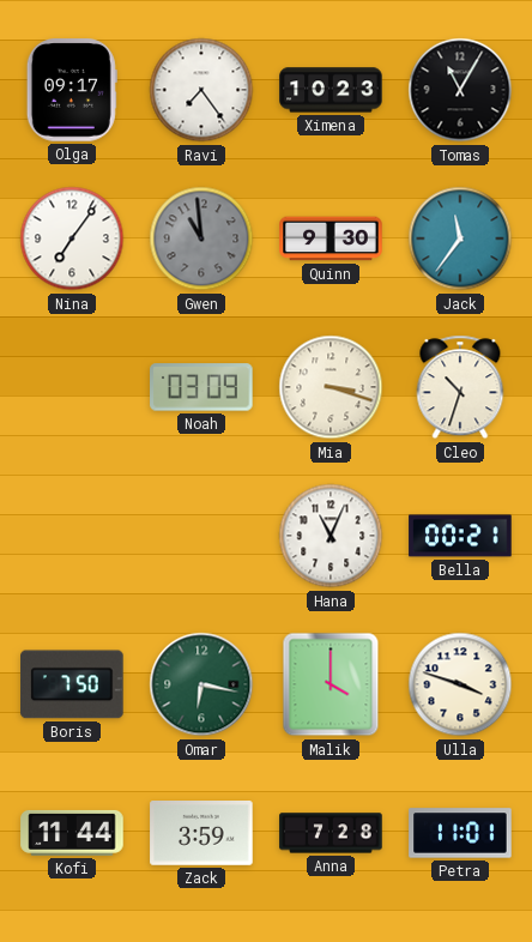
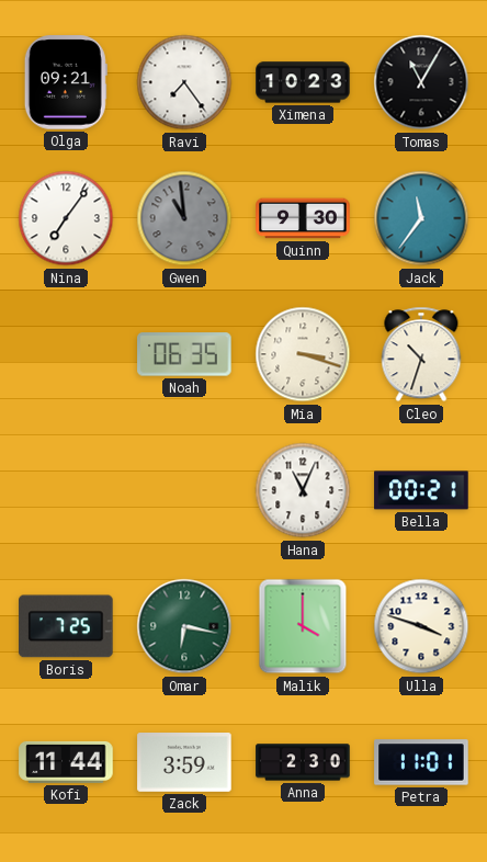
Olga: 09:17 -> 09:21
Noah: 03:09 -> 06:35
Boris: 7:50 -> 7:25
Anna: 7:28 -> 2:30
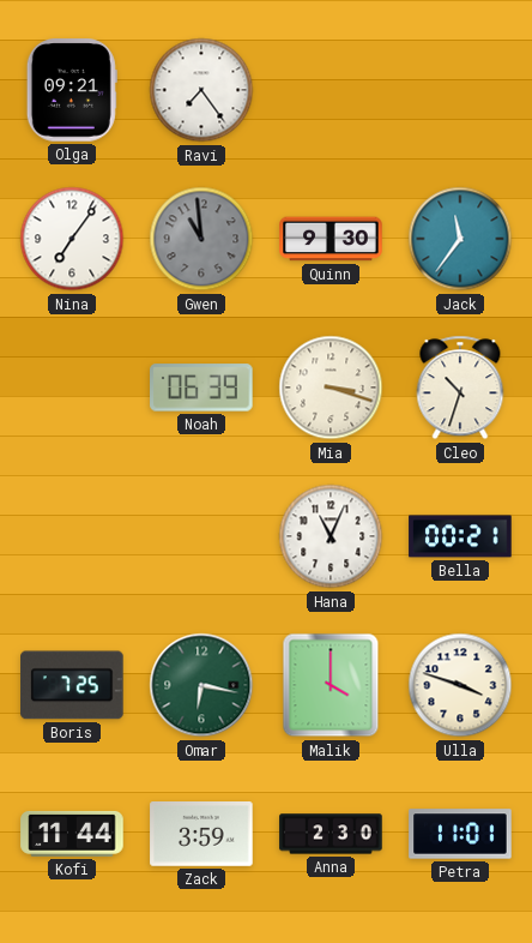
Ximena: 10:23 -> none
Tomas: 11:05 -> none
Noah: 06:35 -> 06:39
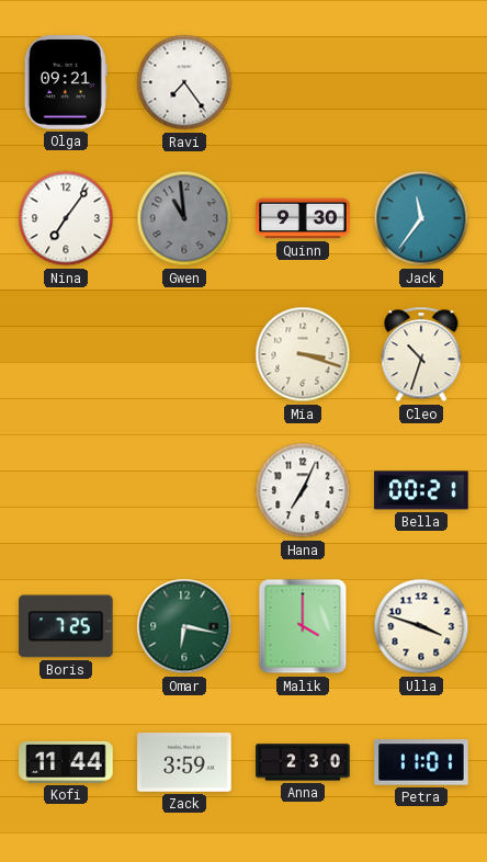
Noah: 06:39 -> none
Hana: 11:04 -> 7:04
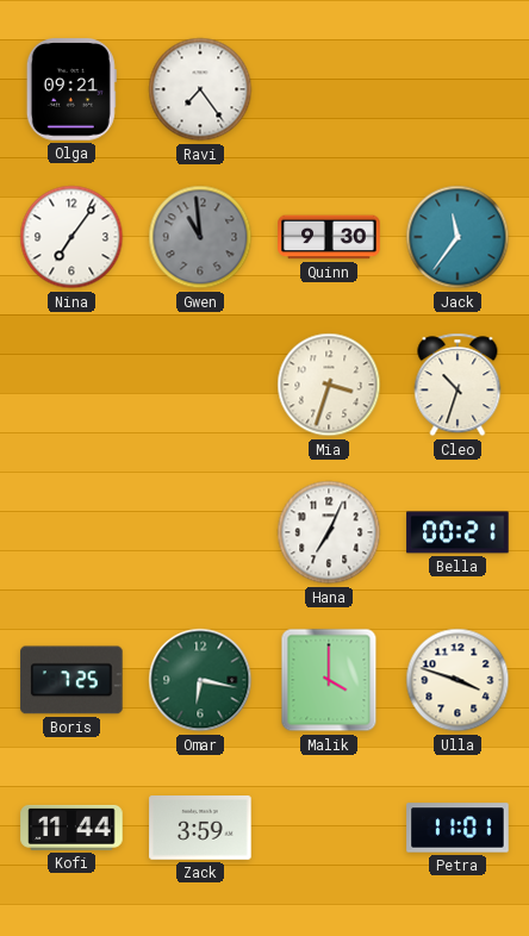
Mia: 3:18 -> 3:33
Anna: 2:30 -> none
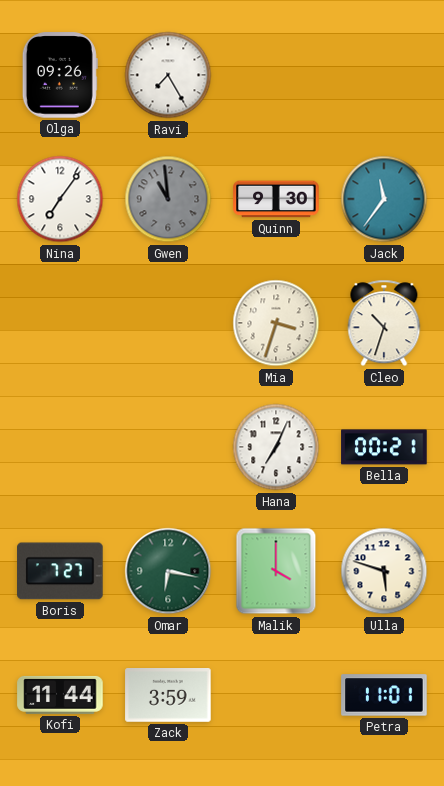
Olga: 09:21 -> 09:26
Ravi: 7:24 -> 7:25
Boris: 7:25 -> 7:27
Ulla: 3:48 -> 5:48
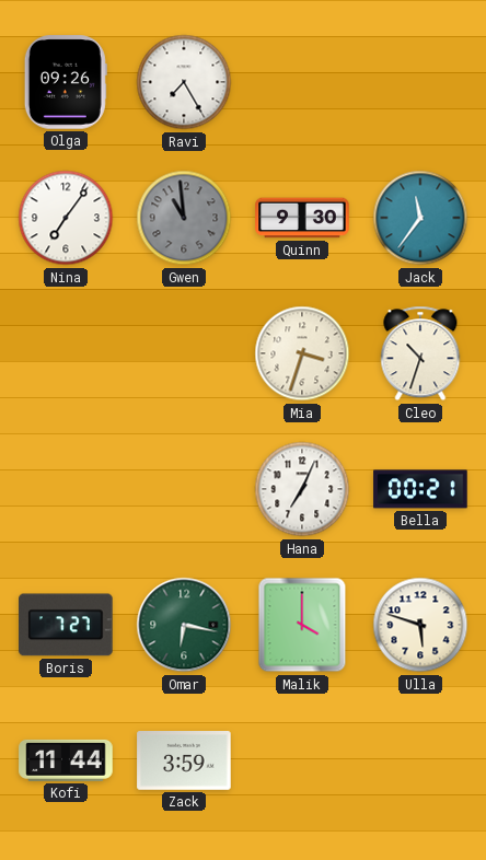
Petra: 11:01 -> none
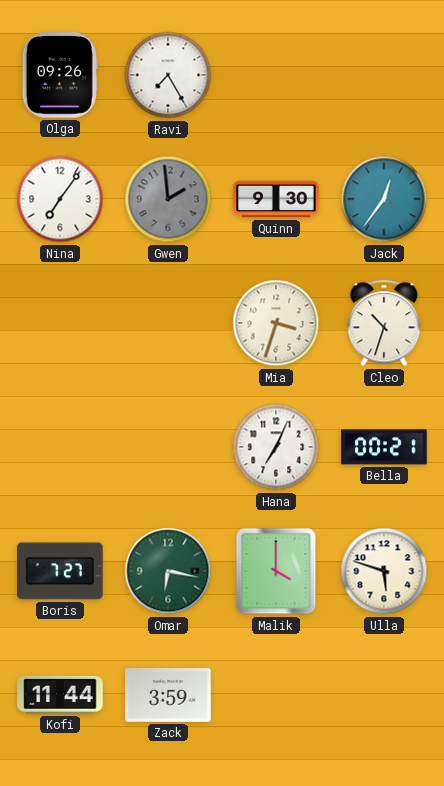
Gwen: 10:59 -> 1:59
Jack: 11:36 -> 12:36
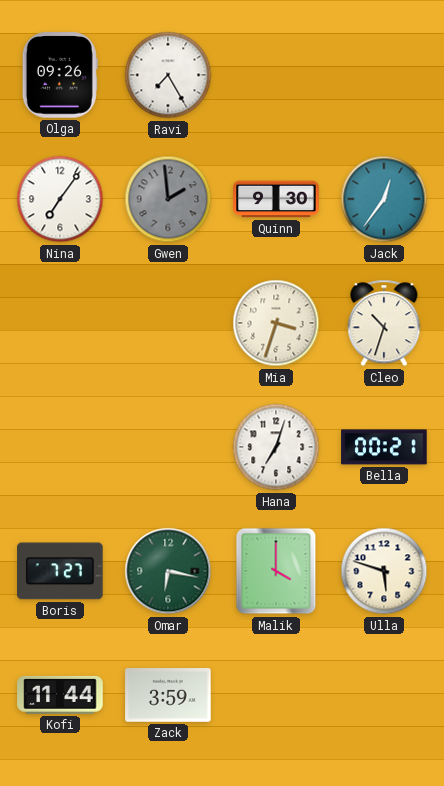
Hana: 7:04 -> 7:03
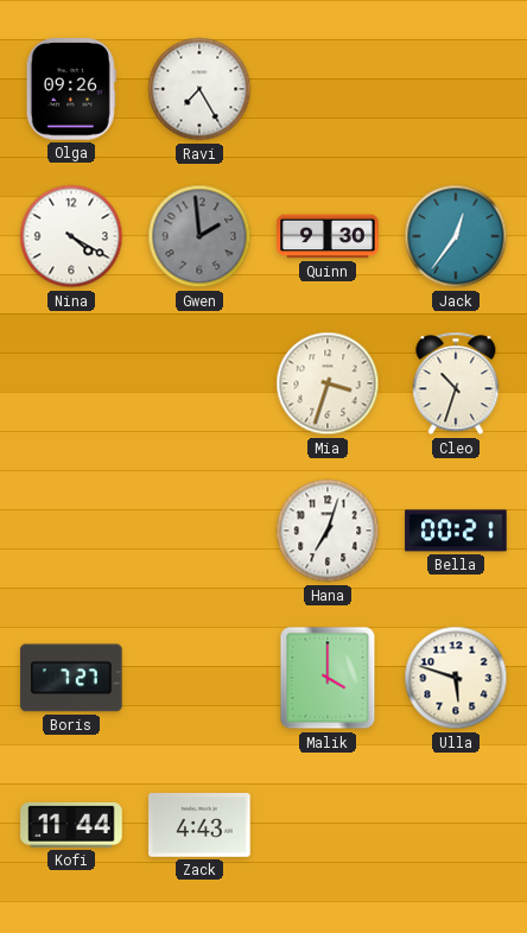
Nina: 7:06 -> 4:20
Omar: 6:17 -> none
Zack: 3:59 -> 4:43
